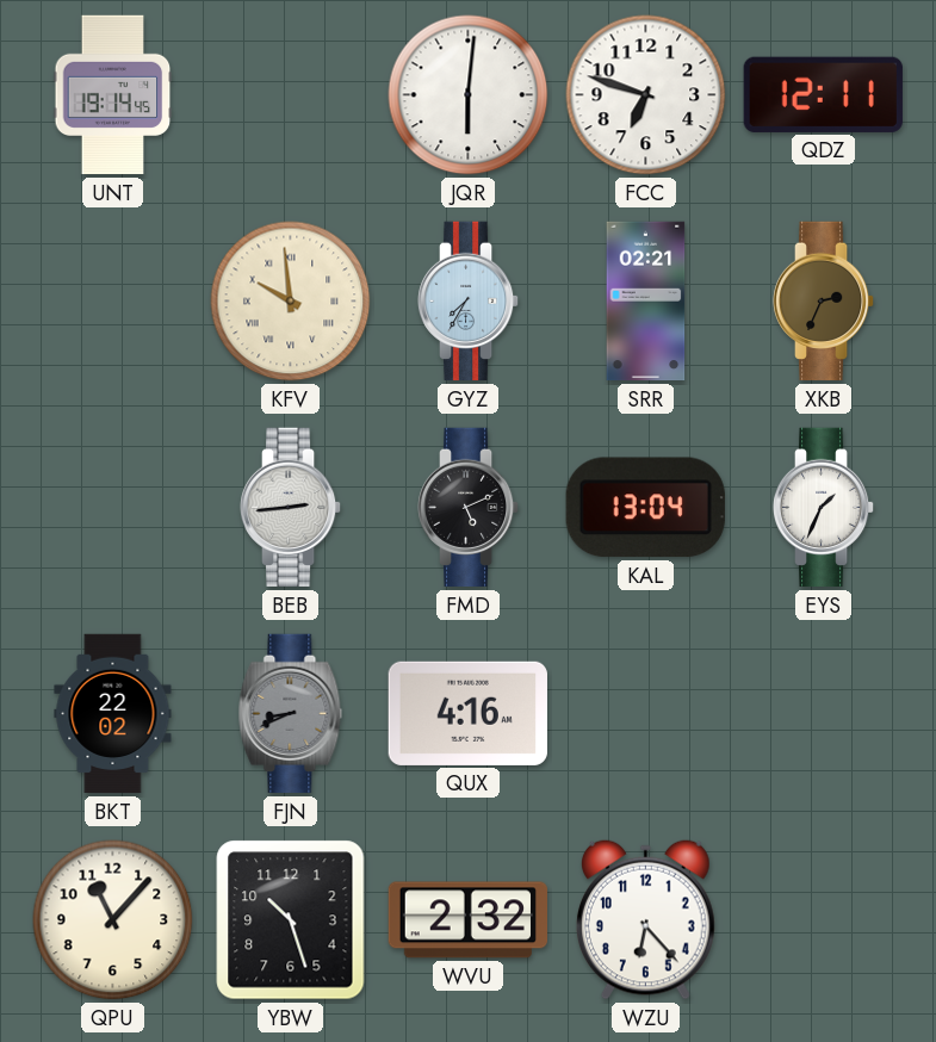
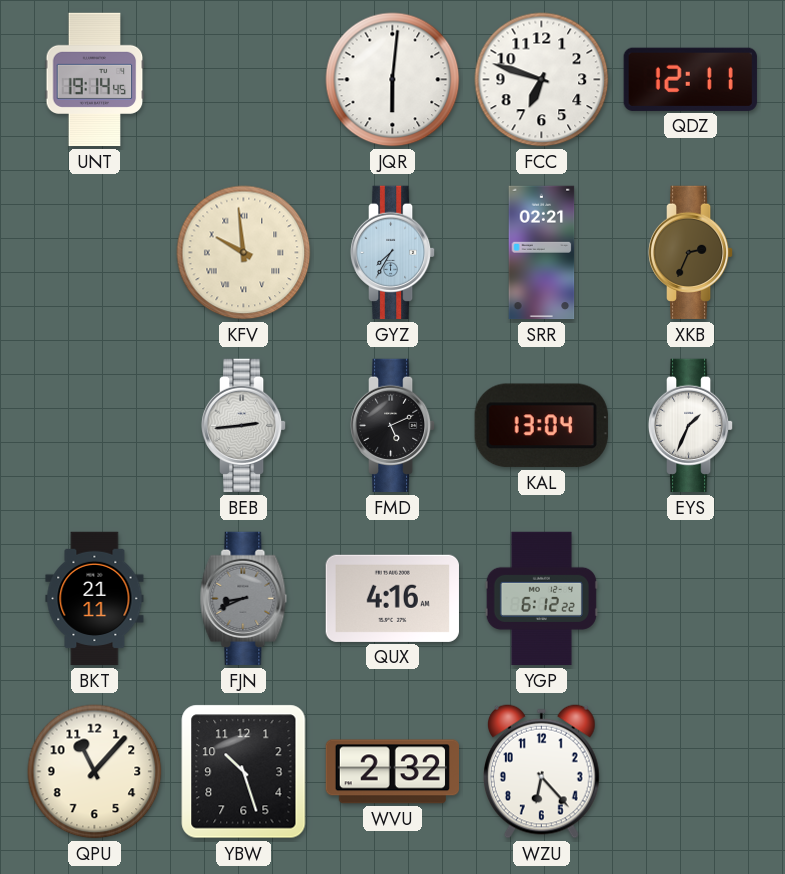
BKT: 22:02 -> 21:11
YGP: none -> 6:12
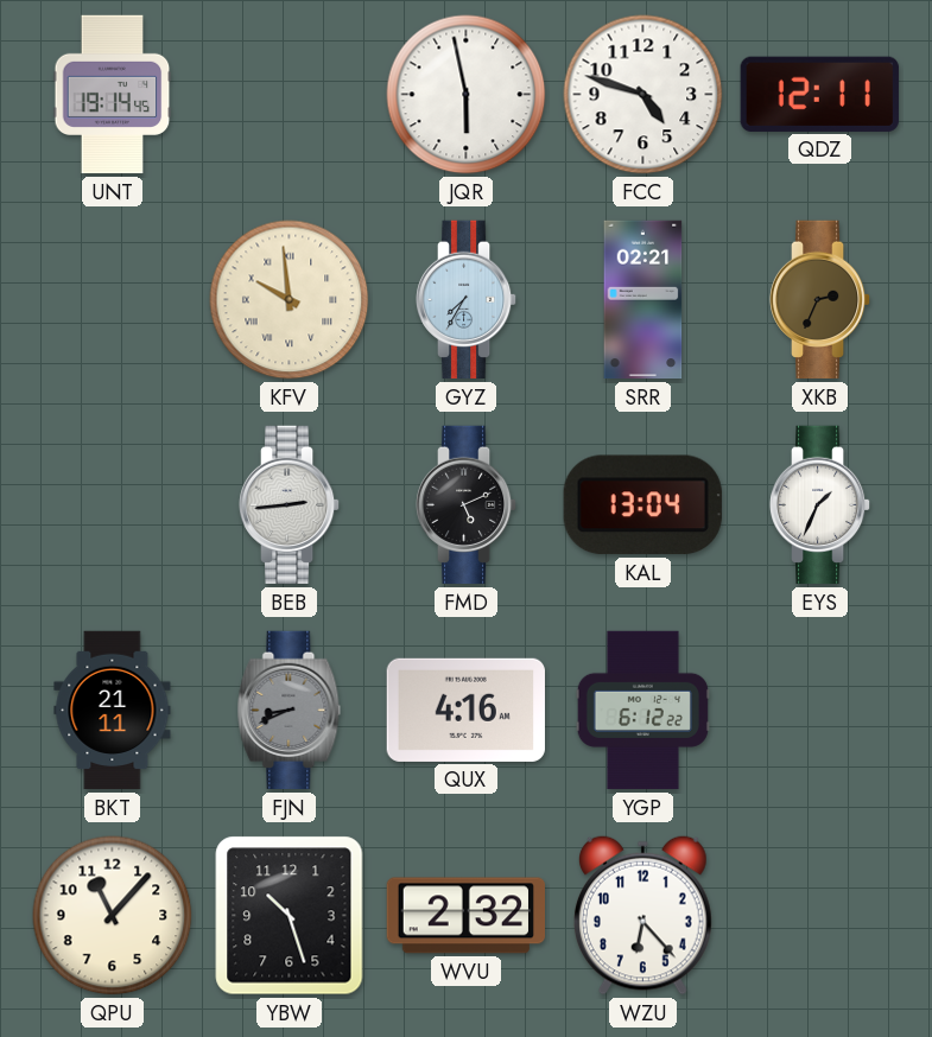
JQR: 6:01 -> 5:58
FCC: 6:48 -> 4:48
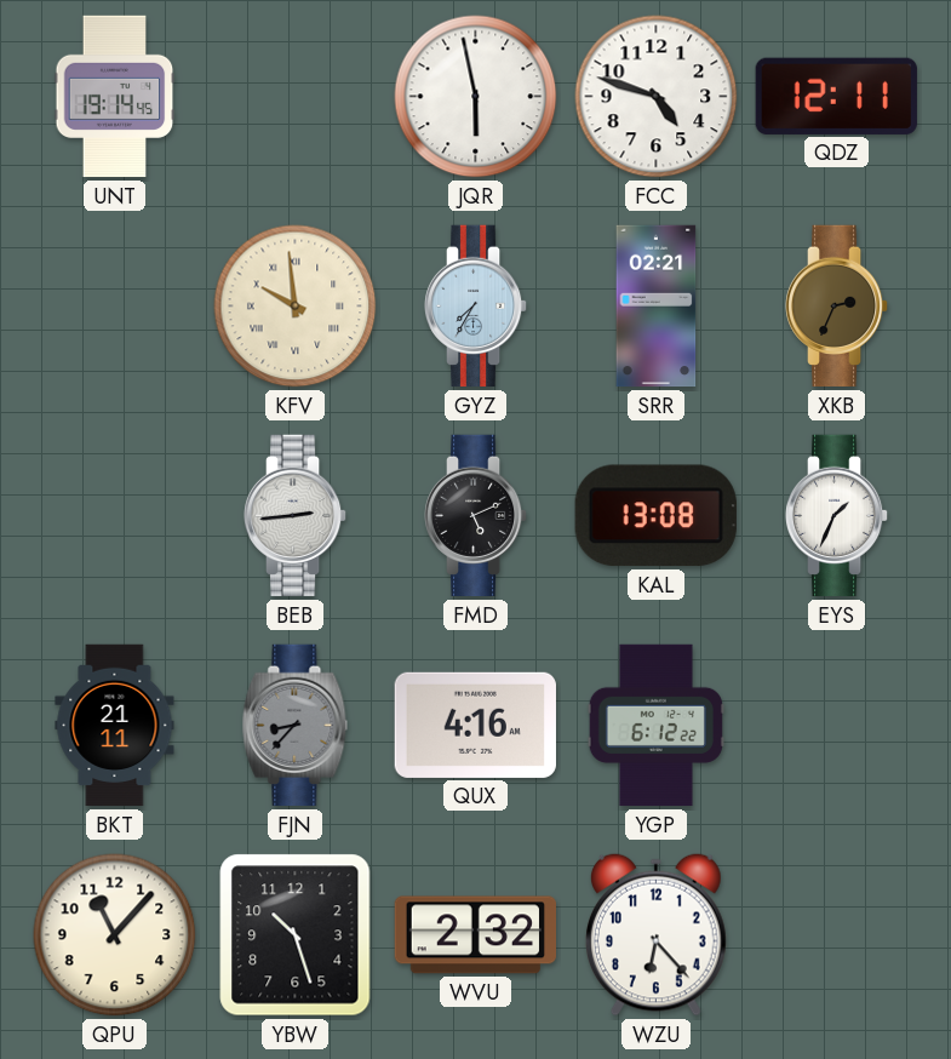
KAL: 13:04 -> 13:08
FJN: 8:41 -> 8:37
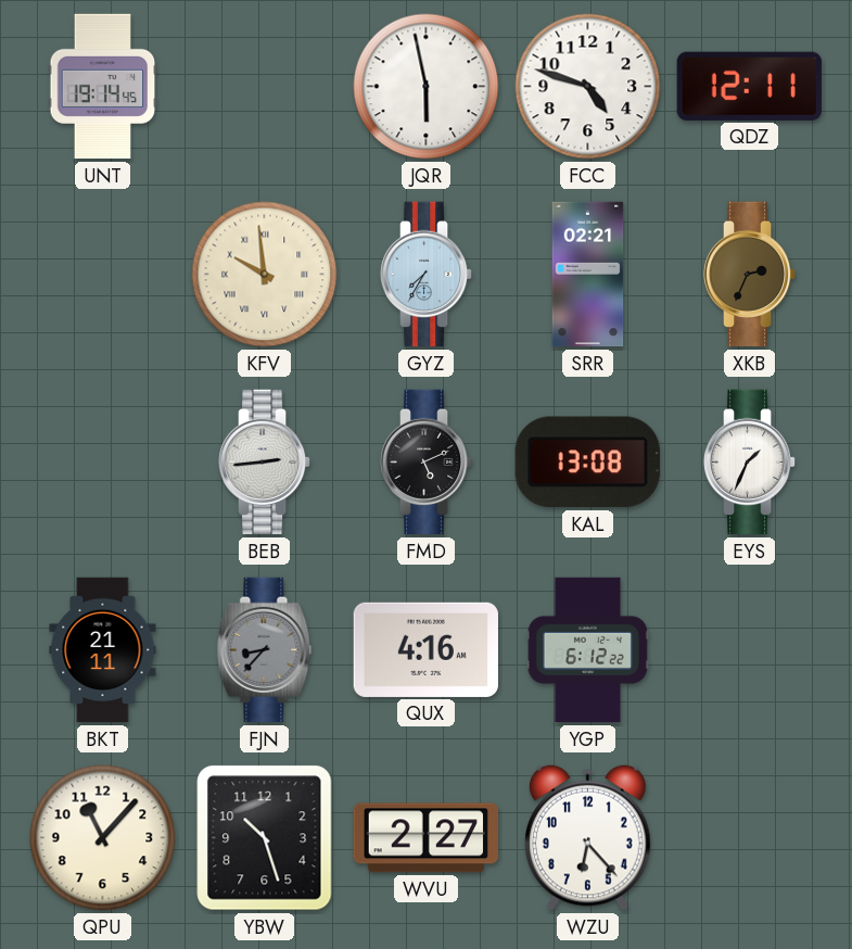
WVU: 2:32 -> 2:27
